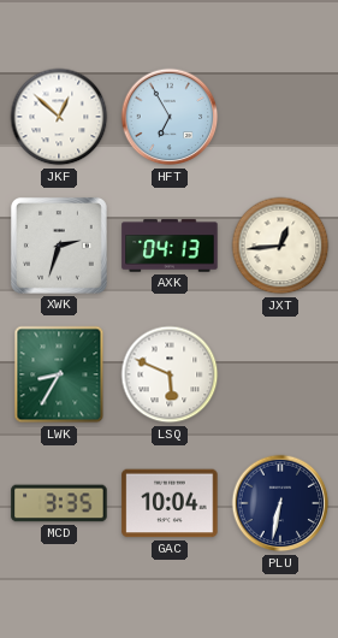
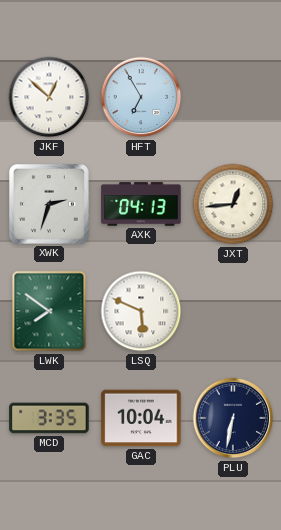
LWK: 8:35 -> 7:51
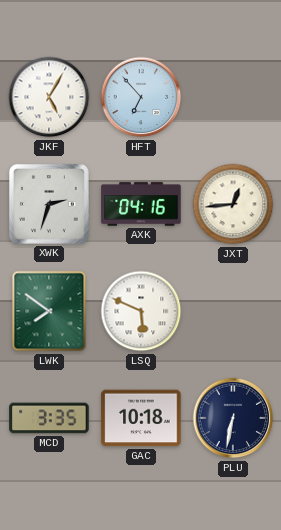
JKF: 12:52 -> 5:05
HFT: 6:55 -> 6:53
AXK: 04:13 -> 04:16
GAC: 10:04 -> 10:18
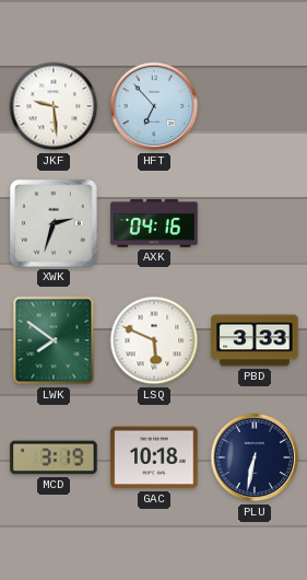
JKF: 5:05 -> 9:29
JXT: 12:44 -> none
PBD: none -> 3:33
MCD: 3:35 -> 3:19
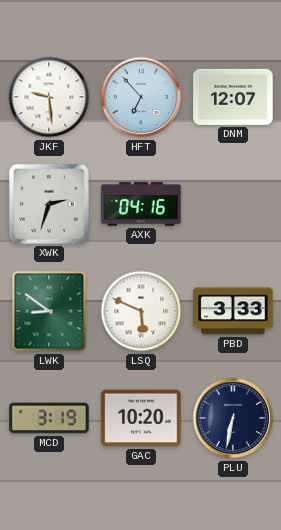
DNM: none -> 12:07
LWK: 7:51 -> 8:51
GAC: 10:18 -> 10:20
